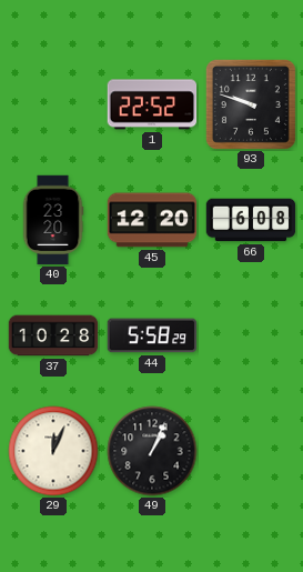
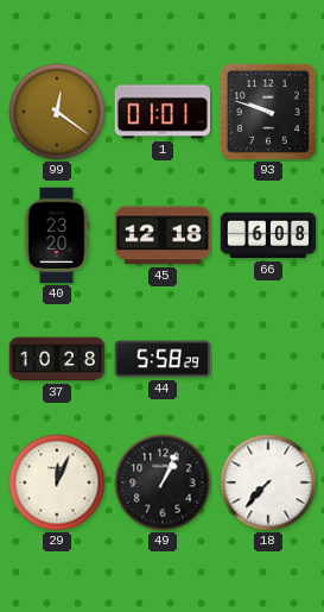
99: none -> 12:21
1: 22:52 -> 01:01
45: 12:20 -> 12:18
18: none -> 7:37
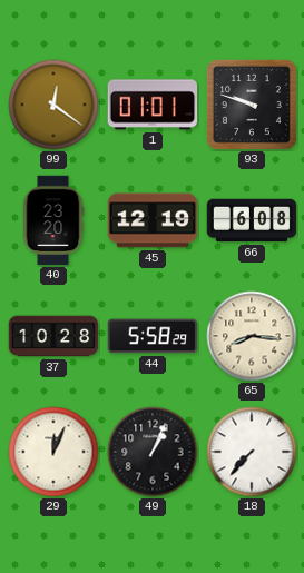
45: 12:18 -> 12:19
65: none -> 8:16
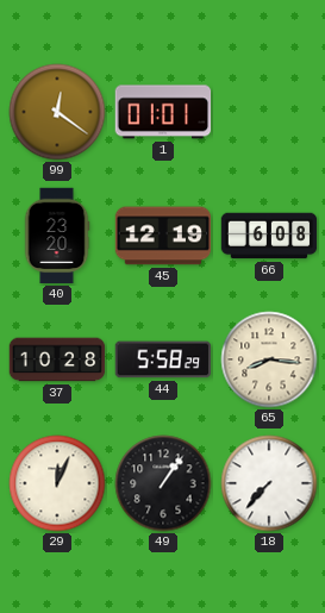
93: 9:48 -> none
49: 1:04 -> 1:06
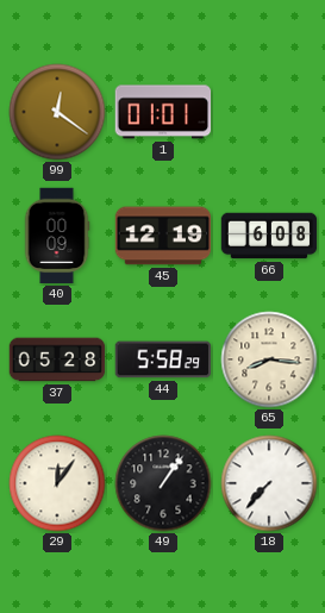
40: 23:20 -> 00:09
37: 10:28 -> 05:28
29: 12:04 -> 12:06
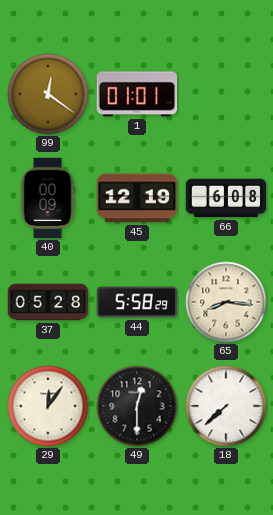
49: 1:06 -> 12:30
18: 7:37 -> 7:38
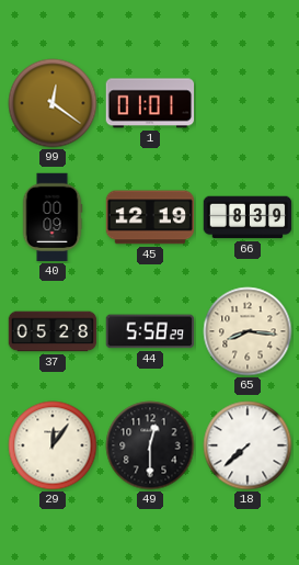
66: 6:08 -> 8:39
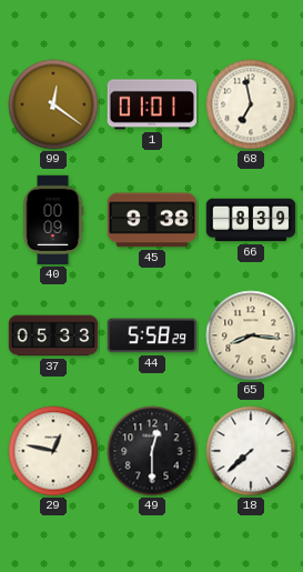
68: none -> 6:58
45: 12:19 -> 9:38
37: 05:28 -> 05:33
29: 12:06 -> 12:47
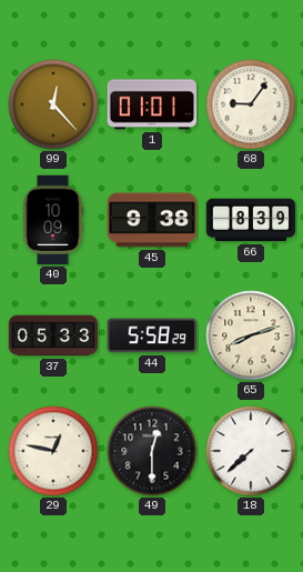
99: 12:21 -> 12:23
68: 6:58 -> 9:06
40: 00:09 -> 10:09
65: 8:16 -> 8:12
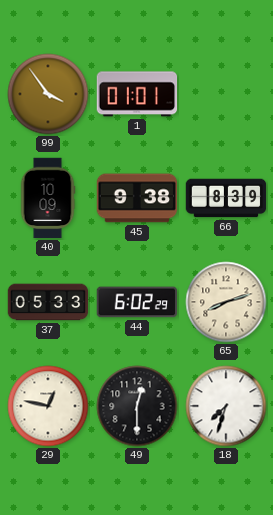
99: 12:23 -> 3:54
68: 9:06 -> none
44: 5:58 -> 6:02
18: 7:38 -> 7:33
